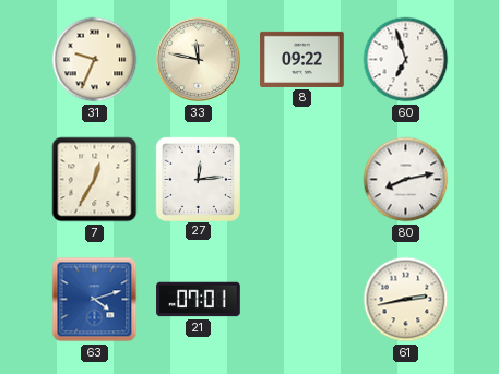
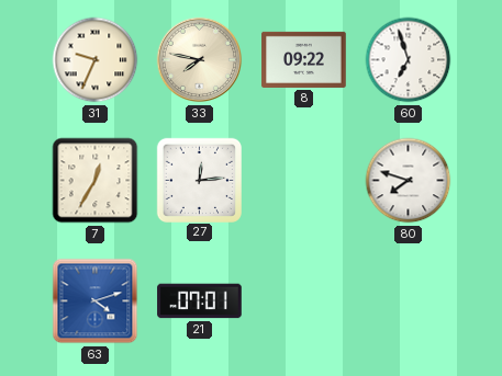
33: 11:47 -> 7:47
80: 8:13 -> 7:48
61: 2:43 -> none
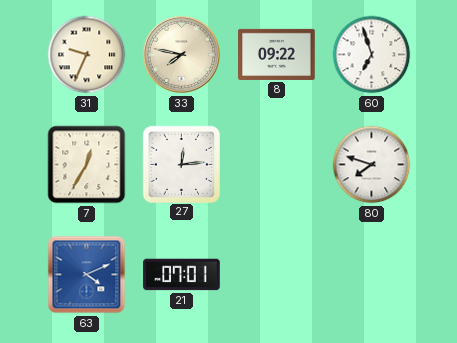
63: 4:12 -> 4:11
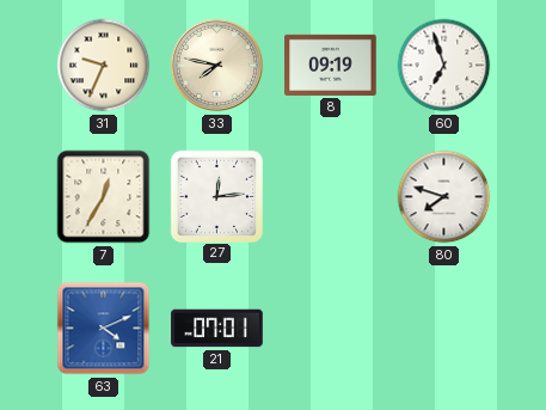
8: 09:22 -> 09:19
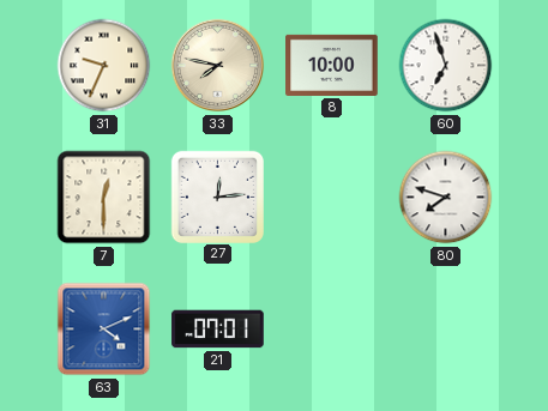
8: 09:19 -> 10:00
7: 12:35 -> 12:30
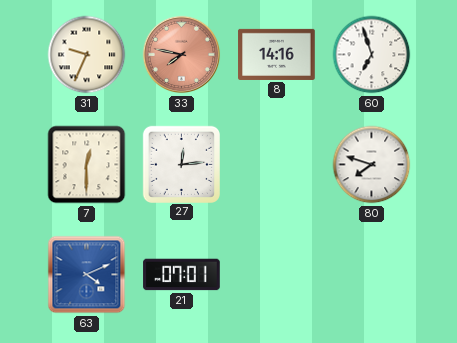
33 dial: cream -> salmon
8: 10:00 -> 14:16
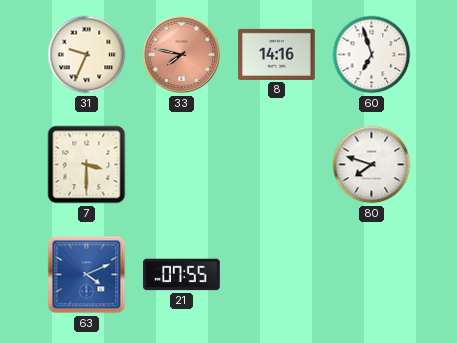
7: 12:30 -> 3:30
27: 12:14 -> none
21: 07:01 -> 07:55
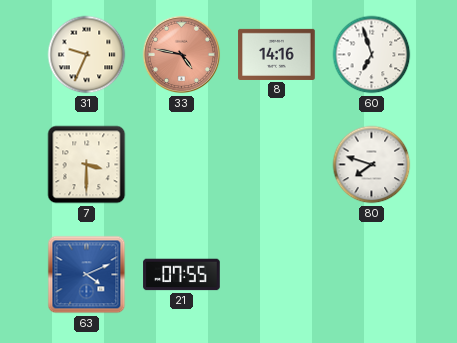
33: 7:47 -> 4:47
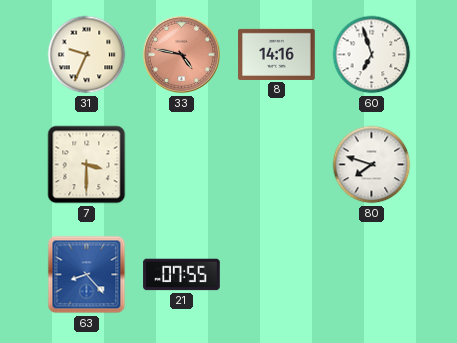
63: 4:11 -> 8:23
